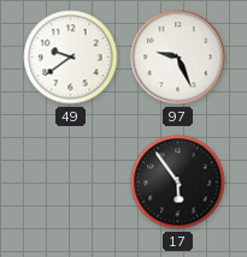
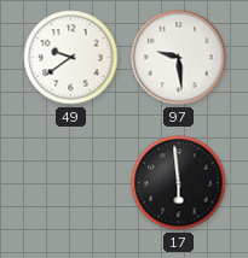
97: 9:26 -> 9:29
17: 5:54 -> 5:59
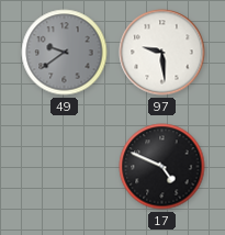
49 dial: white -> grey
17: 5:59 -> 4:49
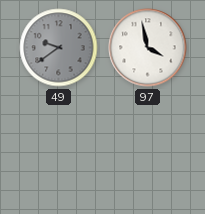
97: 9:29 -> 3:58
17: 4:49 -> none
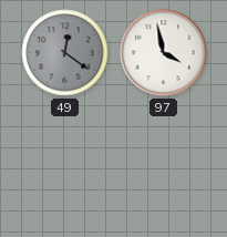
49: 9:39 -> 12:21
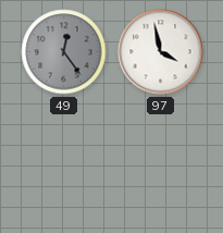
49: 12:21 -> 12:24
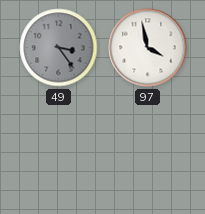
49: 12:24 -> 3:24
